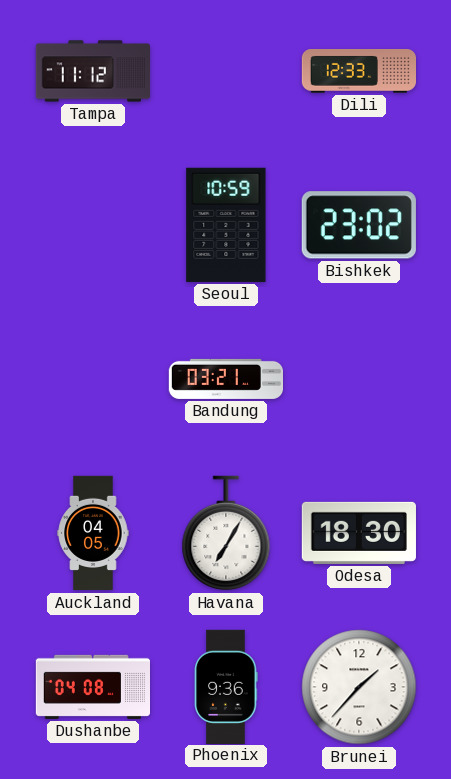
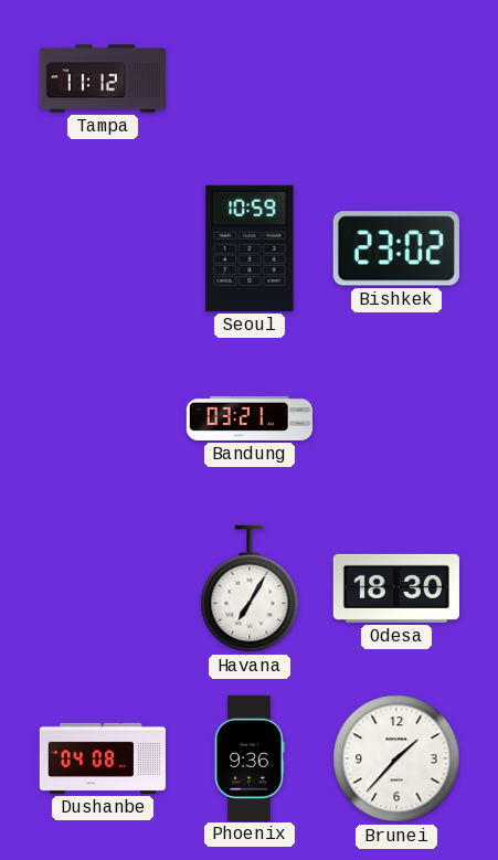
Dili: 12:33 -> none
Auckland: 04:05 -> none
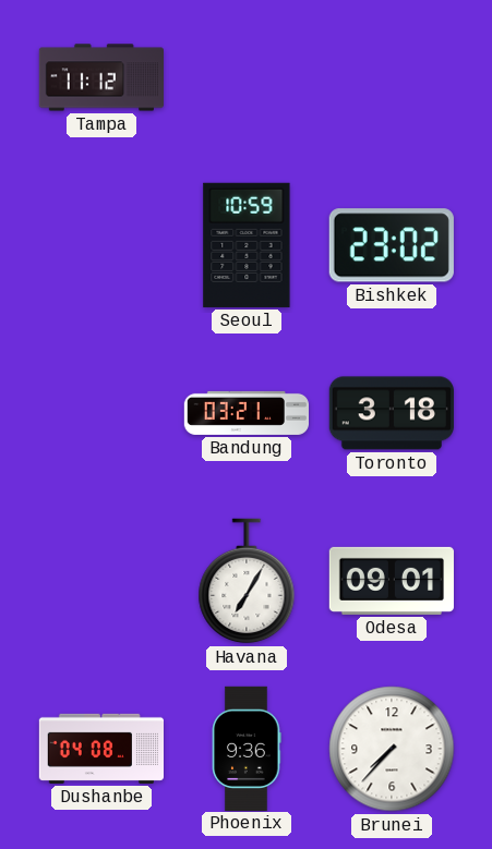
Toronto: none -> 3:18
Odesa: 18:30 -> 09:01
Brunei: 1:37 -> 7:37
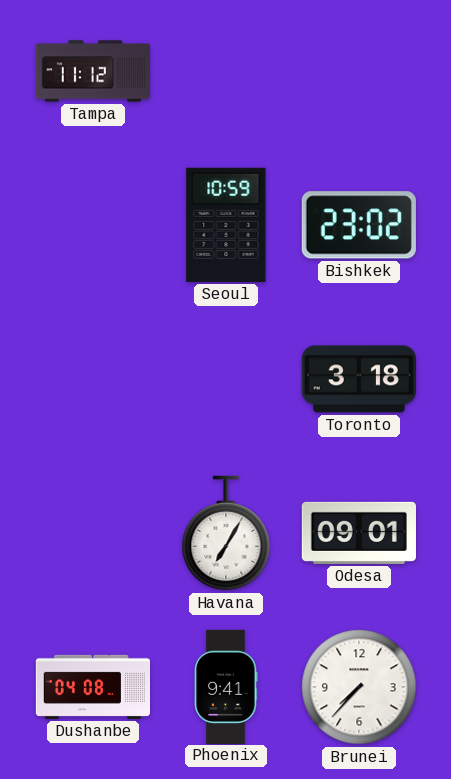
Bandung: 03:21 -> none
Phoenix: 9:36 -> 9:41
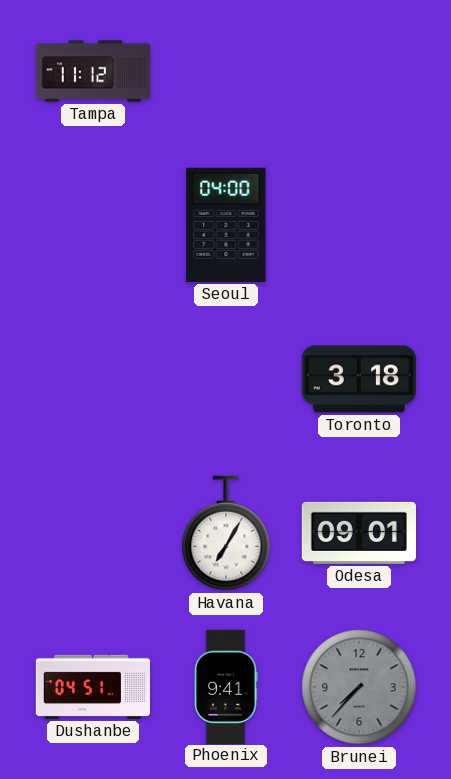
Seoul: 10:59 -> 04:00
Bishkek: 23:02 -> none
Dushanbe: 04:08 -> 04:51
Brunei dial: white -> grey
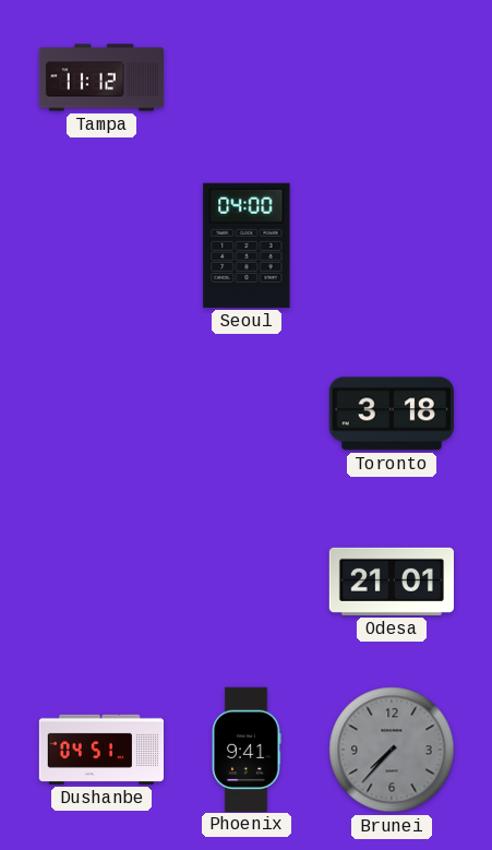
Havana: 7:05 -> none
Odesa: 09:01 -> 21:01
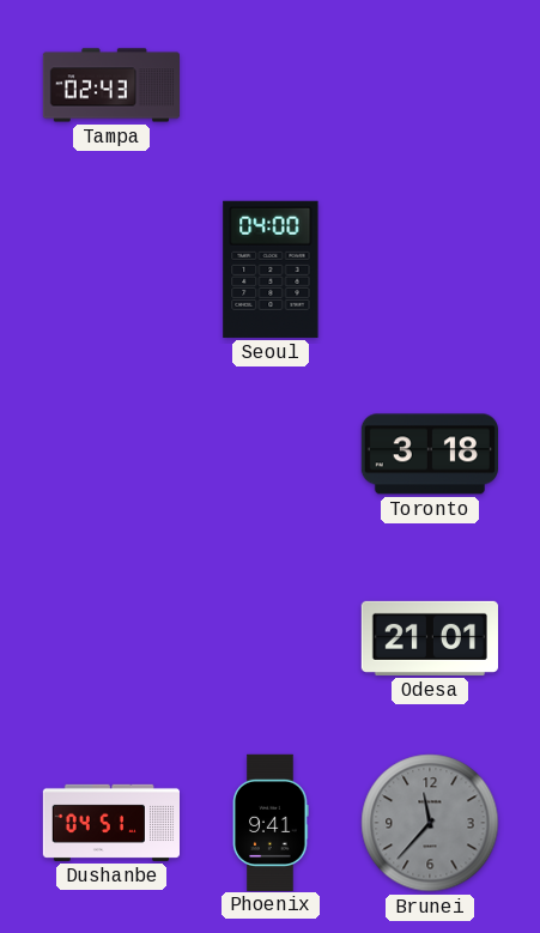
Tampa: 11:12 -> 02:43
Brunei: 7:37 -> 11:37
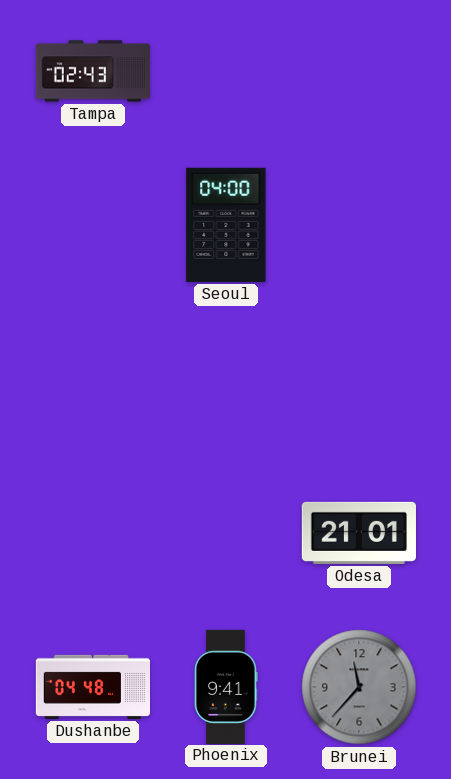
Toronto: 3:18 -> none
Dushanbe: 04:51 -> 04:48
